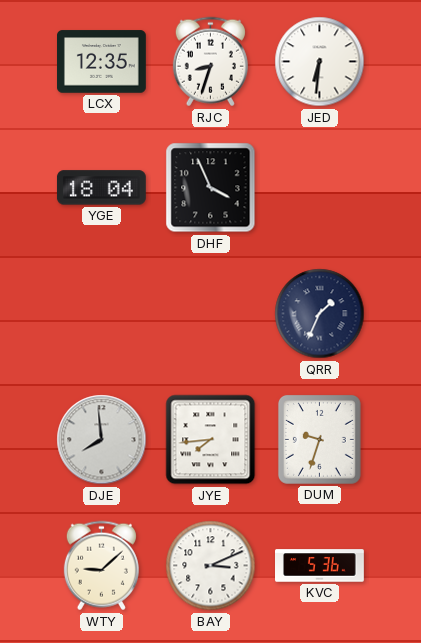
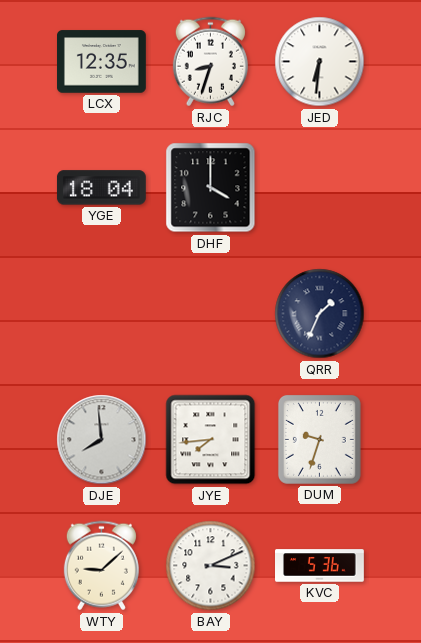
DHF: 3:56 -> 4:00
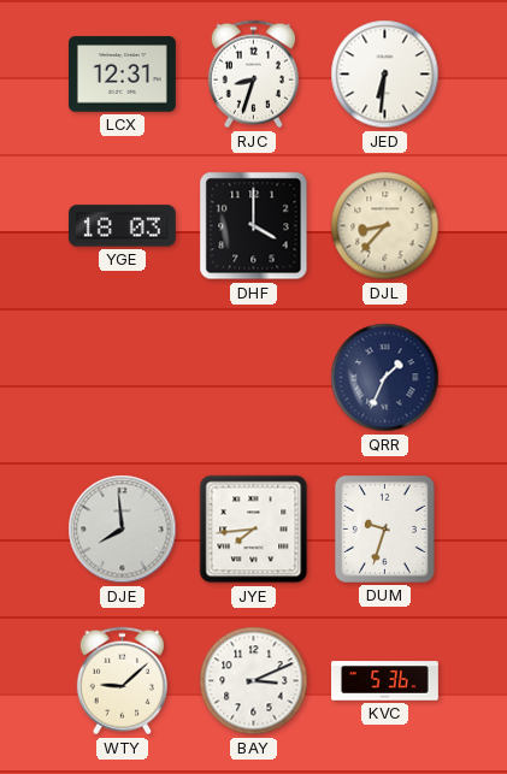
LCX: 12:35 -> 12:31
YGE: 18:04 -> 18:03
DJL: none -> 8:37
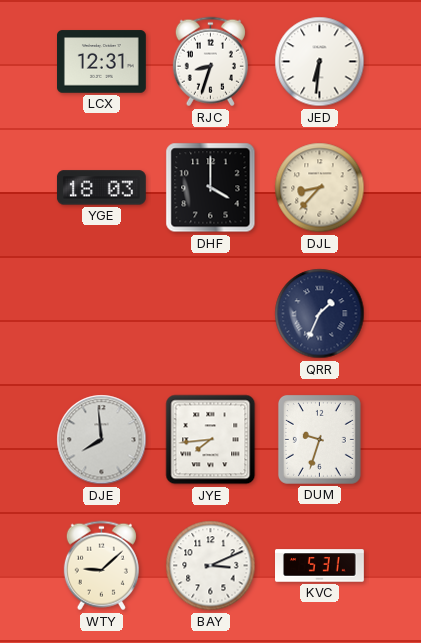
KVC: 5:36 -> 5:31
